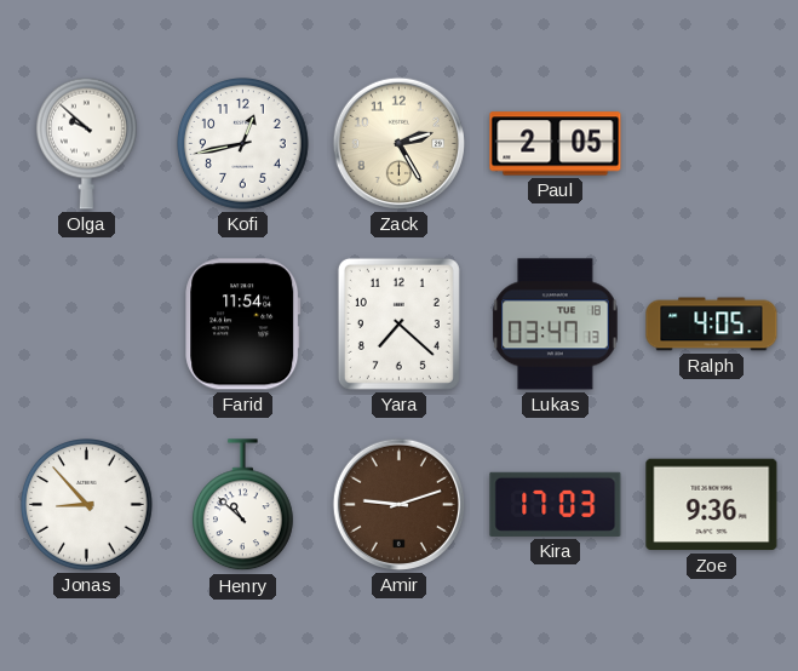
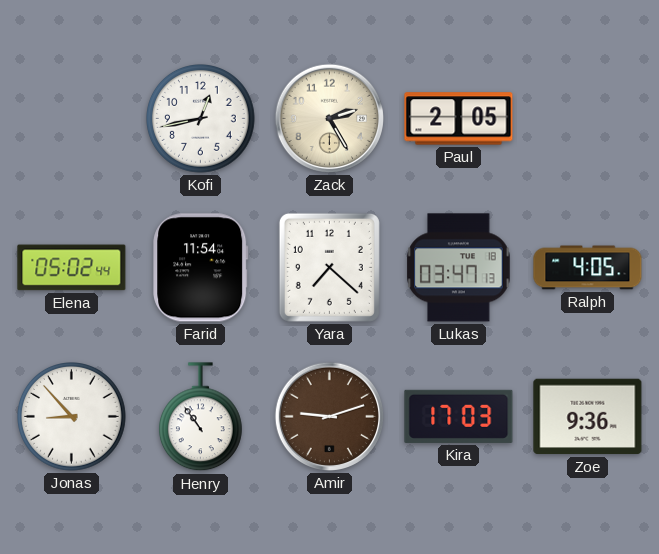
Olga: 9:52 -> none
Elena: none -> 05:02
Henry: 10:52 -> 10:54
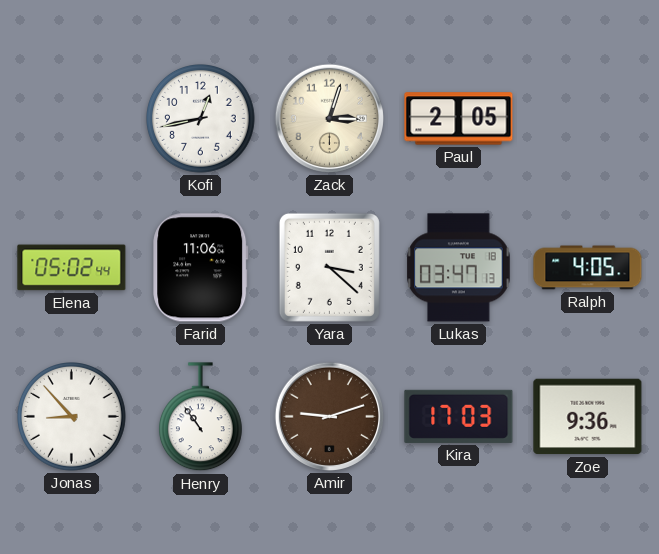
Zack: 2:25 -> 3:03
Farid: 11:54 -> 11:06
Yara: 7:22 -> 3:22
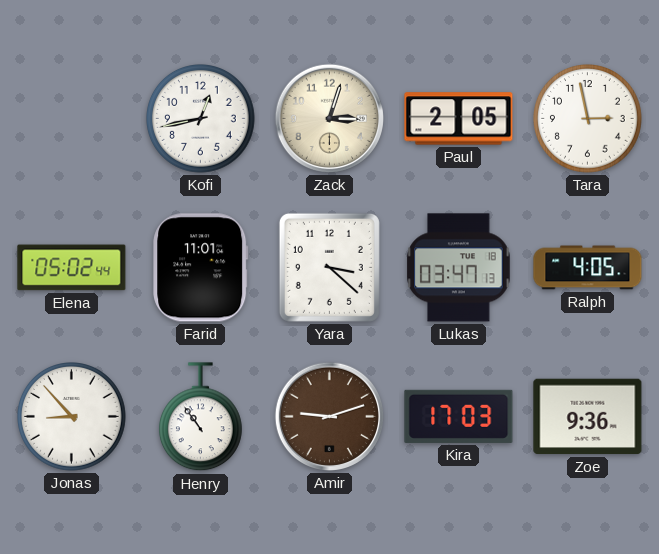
Tara: none -> 2:58
Farid: 11:06 -> 11:01
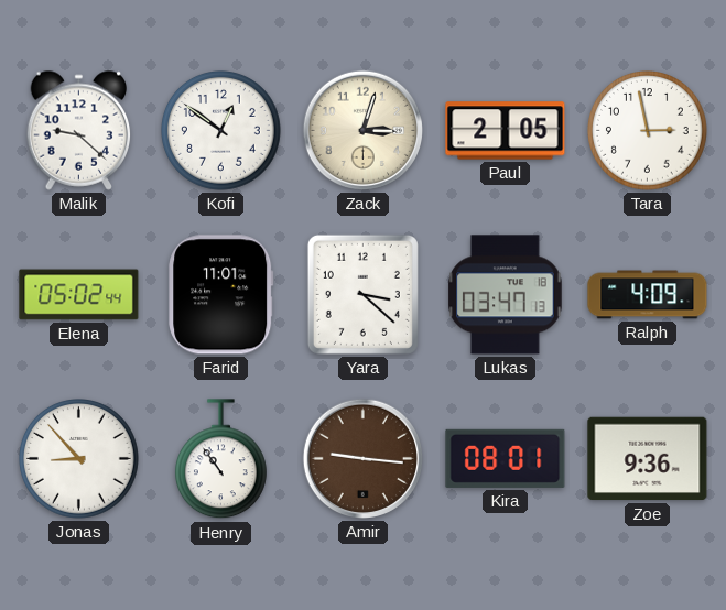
Malik: none -> 9:22
Kofi: 12:43 -> 12:51
Ralph: 4:05 -> 4:09
Amir: 9:12 -> 9:16
Kira: 17:03 -> 08:01
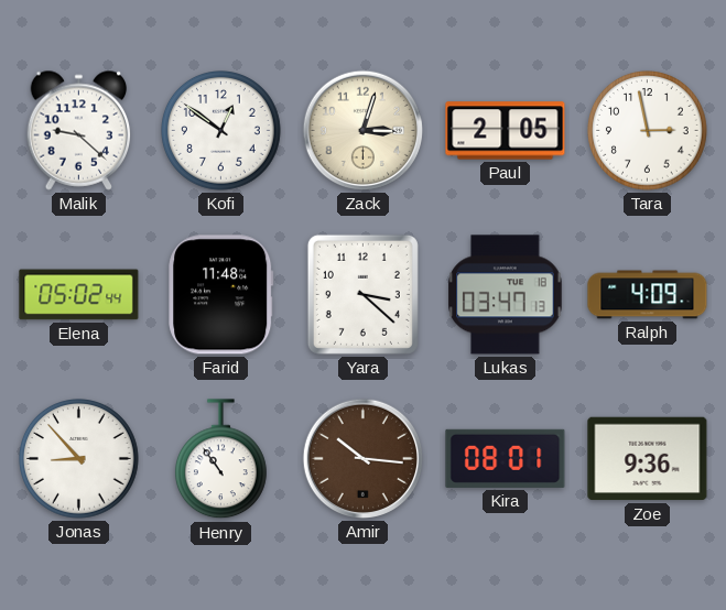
Farid: 11:01 -> 11:48
Amir: 9:16 -> 10:16
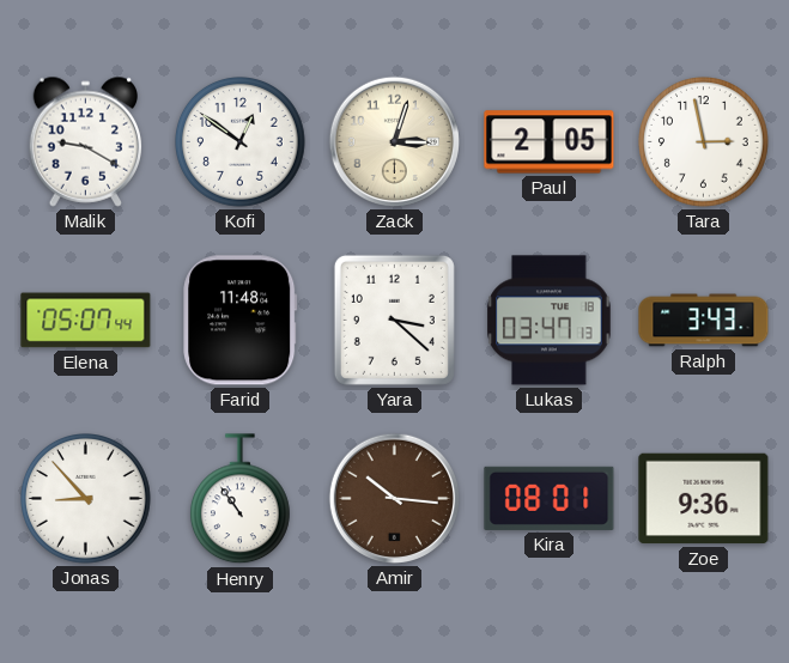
Malik: 9:22 -> 9:20
Elena: 05:02 -> 05:07
Ralph: 4:09 -> 3:43
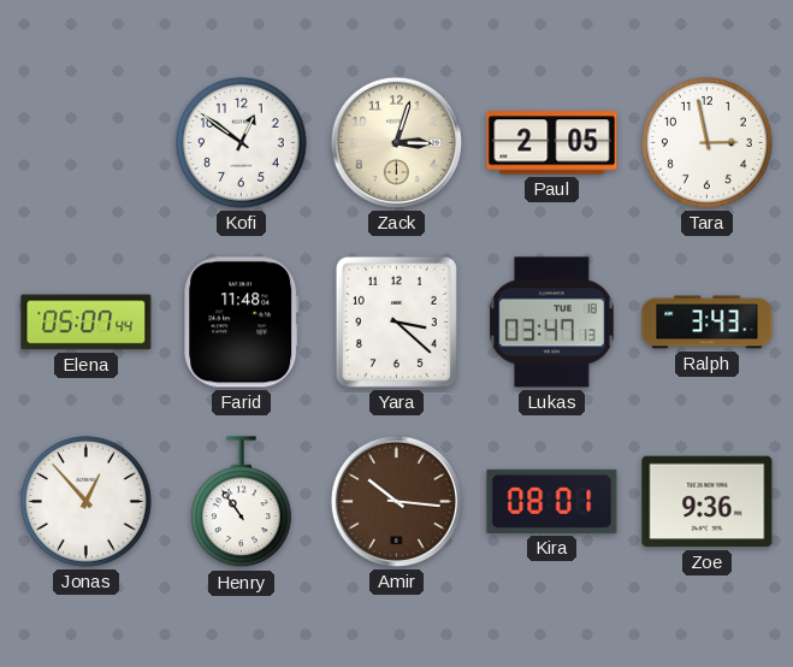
Malik: 9:20 -> none
Jonas: 8:53 -> 12:53
